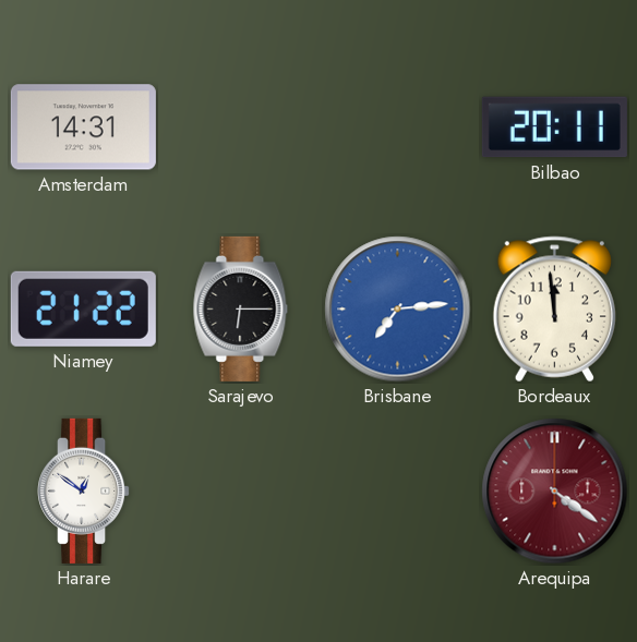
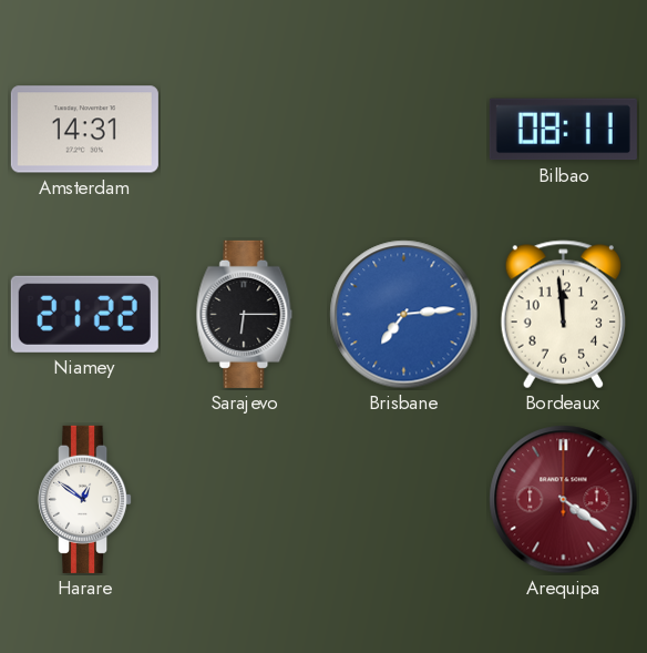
Bilbao: 20:11 -> 08:11
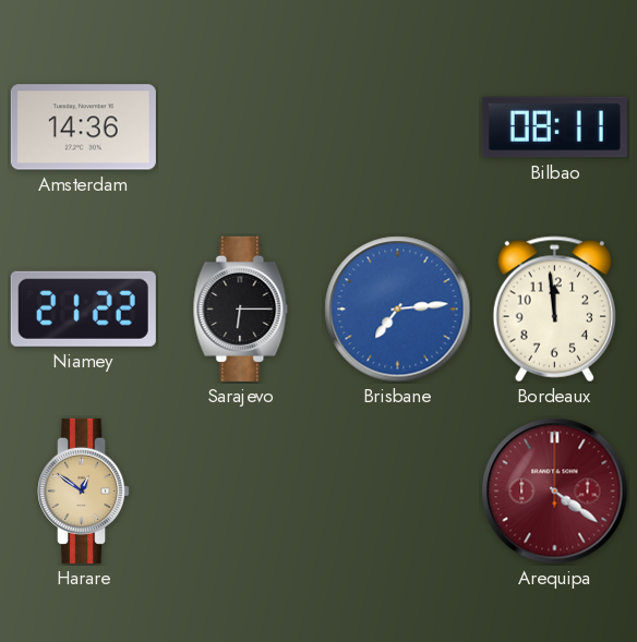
Amsterdam: 14:31 -> 14:36
Harare dial: white -> champagne
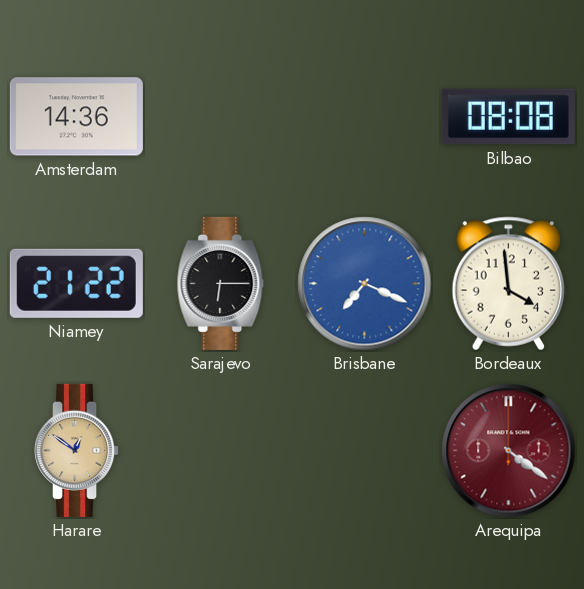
Bilbao: 08:11 -> 08:08
Brisbane: 7:14 -> 7:19
Bordeaux: 11:59 -> 3:59
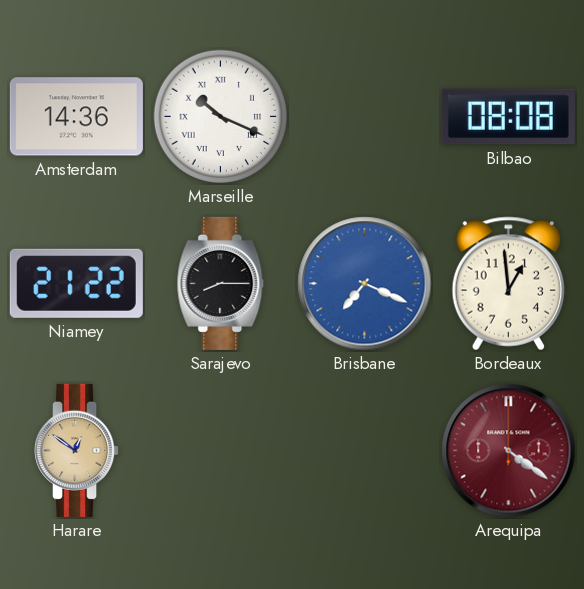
Marseille: none -> 10:19
Sarajevo: 6:15 -> 8:15
Bordeaux: 3:59 -> 12:59
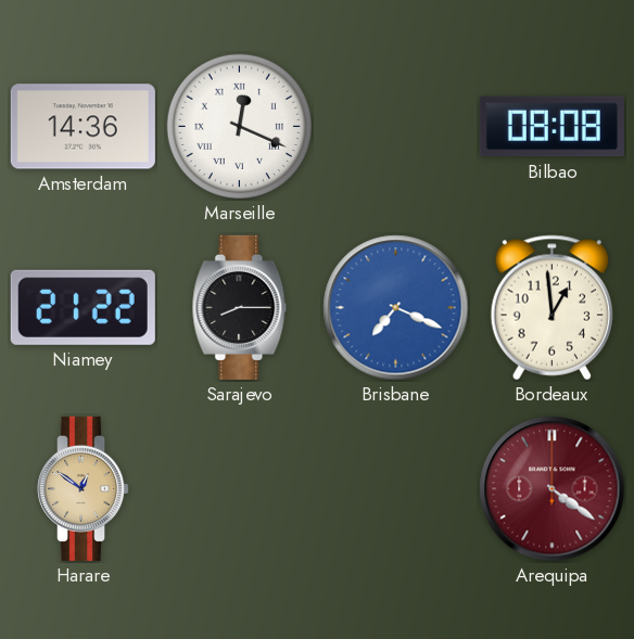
Marseille: 10:19 -> 12:19
